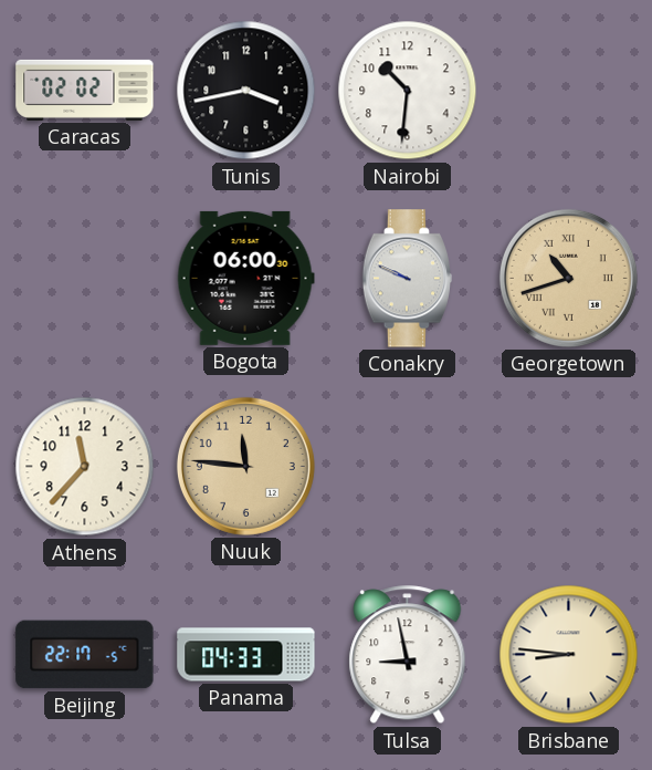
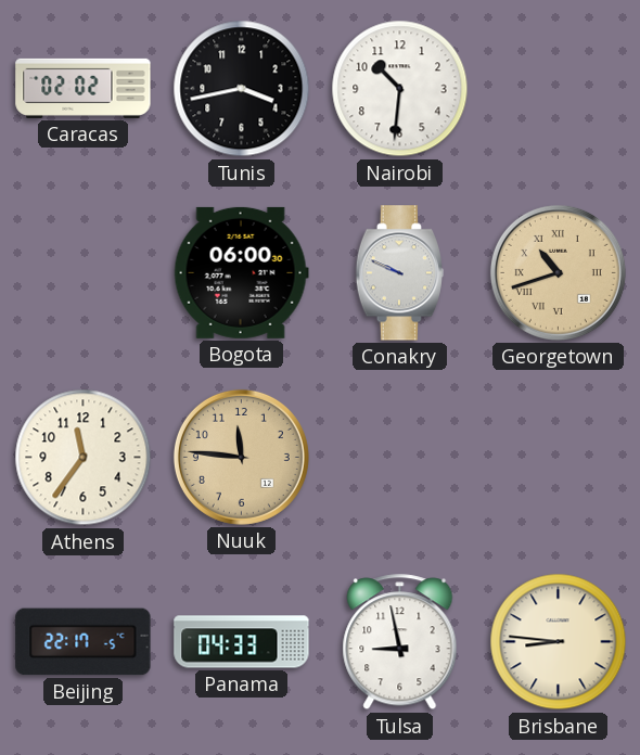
Athens: 11:37 -> 11:36
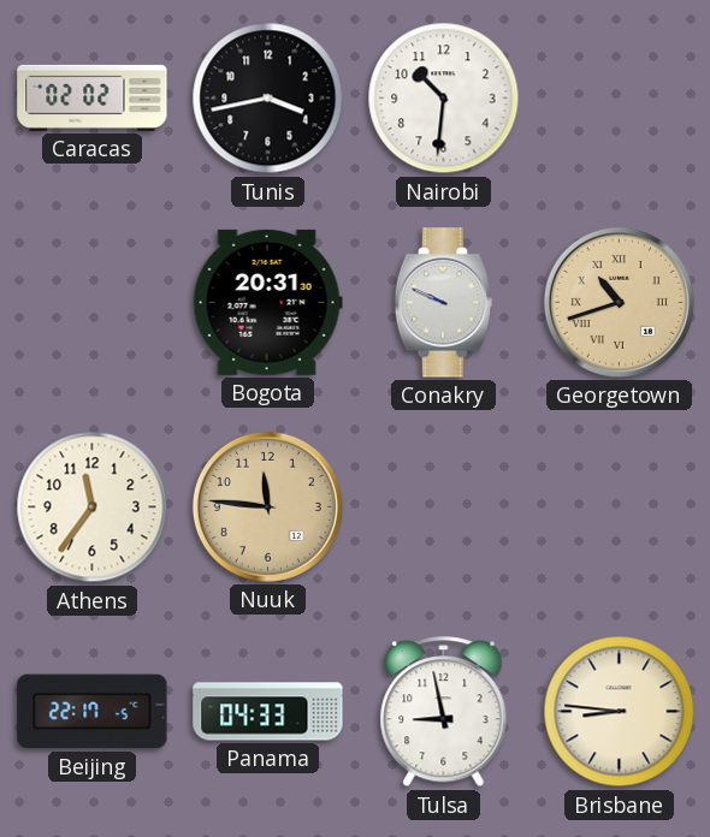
Bogota: 06:00 -> 20:31
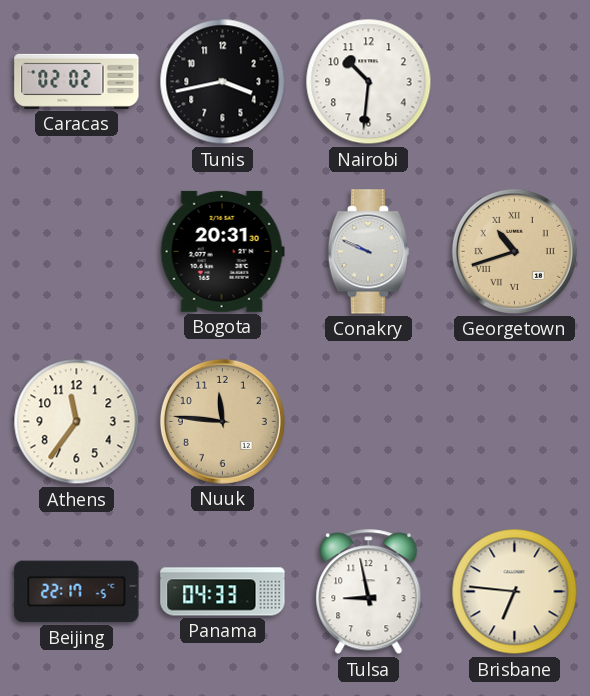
Brisbane: 8:46 -> 6:46
